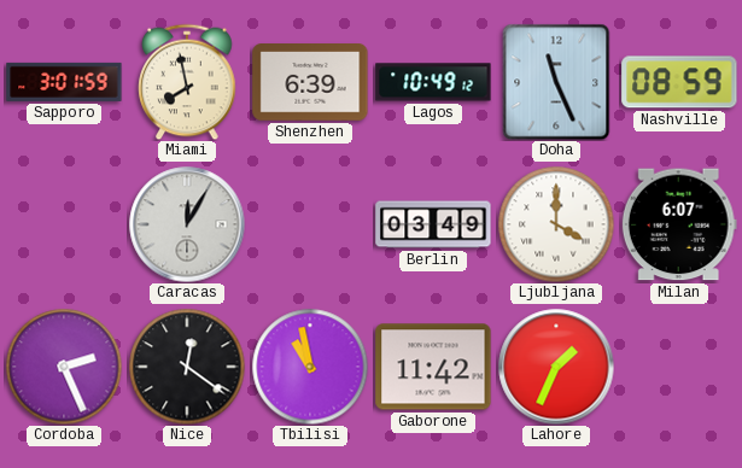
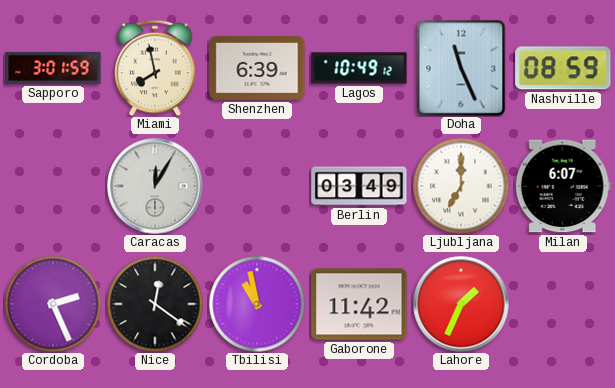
Ljubljana: 4:00 -> 7:00
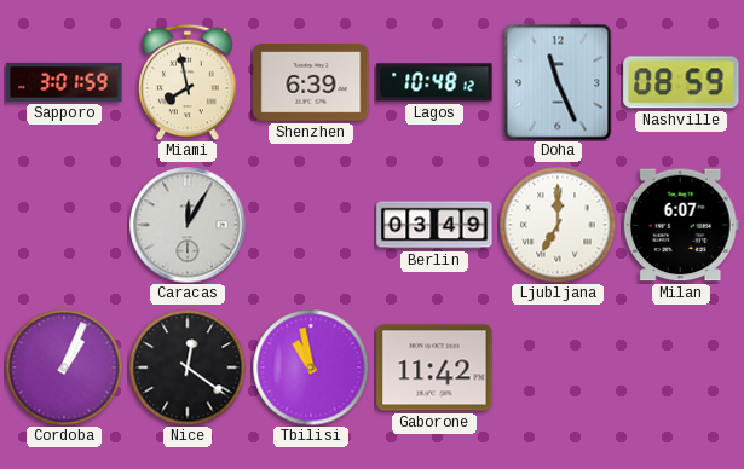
Lagos: 10:49 -> 10:48
Cordoba: 2:26 -> 1:04
Lahore: 1:34 -> none
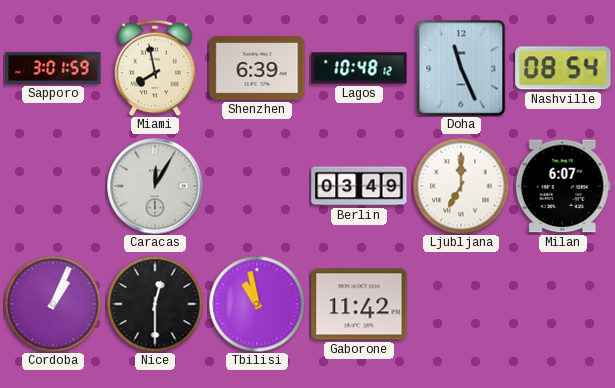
Nashville: 08:59 -> 08:54
Nice: 12:21 -> 12:30
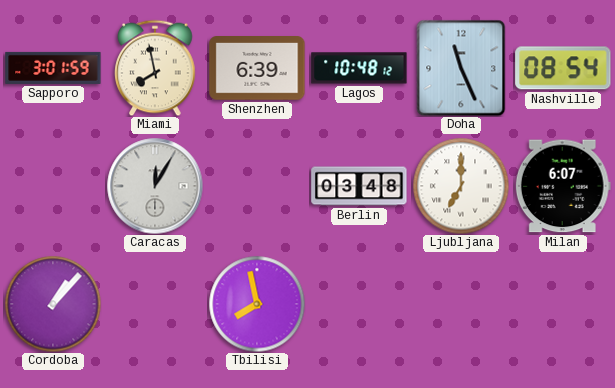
Berlin: 03:49 -> 03:48
Cordoba: 1:04 -> 1:07
Nice: 12:30 -> none
Tbilisi: 10:58 -> 7:58
Gaborone: 11:42 -> none
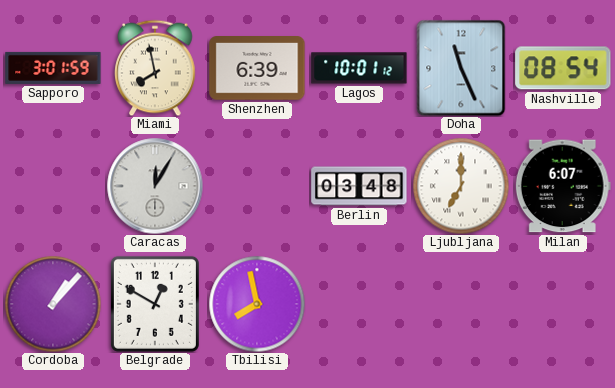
Lagos: 10:48 -> 10:01
Belgrade: none -> 12:50
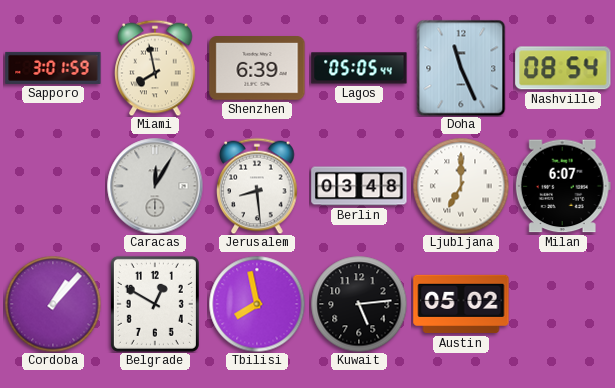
Lagos: 10:01 -> 05:05
Jerusalem: none -> 8:29
Kuwait: none -> 5:14
Austin: none -> 05:02
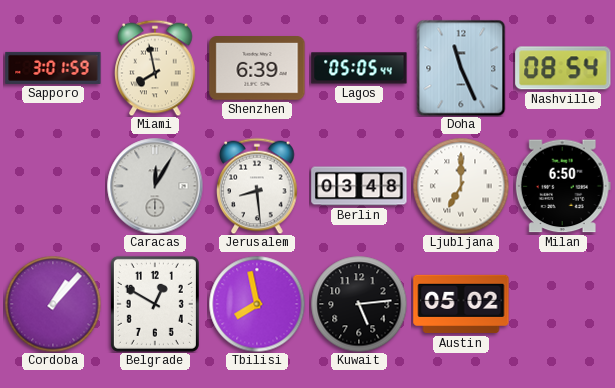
Milan: 6:07 -> 6:50
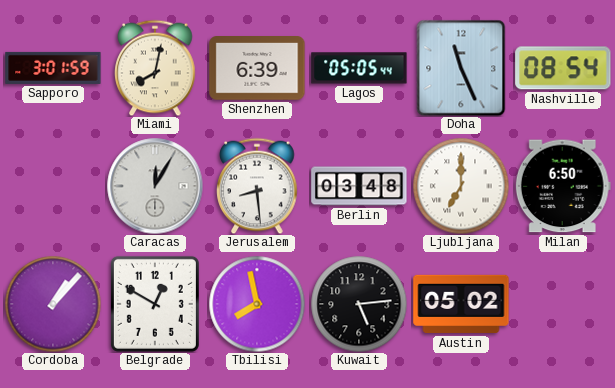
Miami: 7:58 -> 8:02
